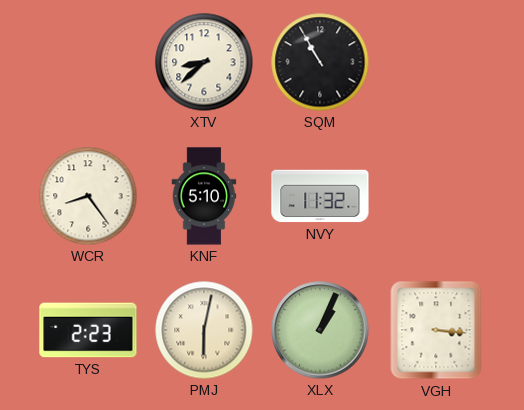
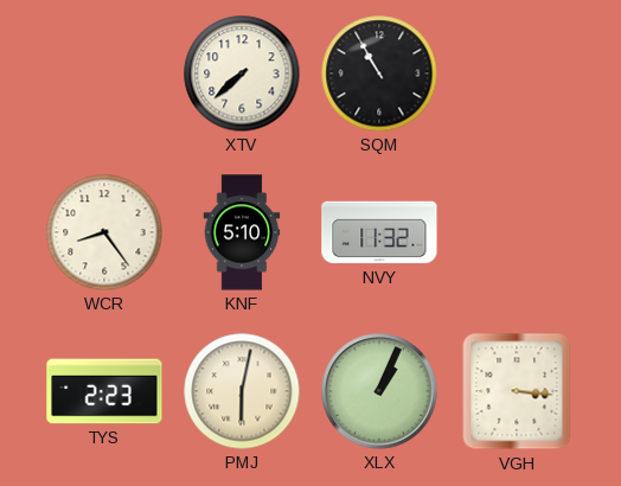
XTV: 8:38 -> 7:38
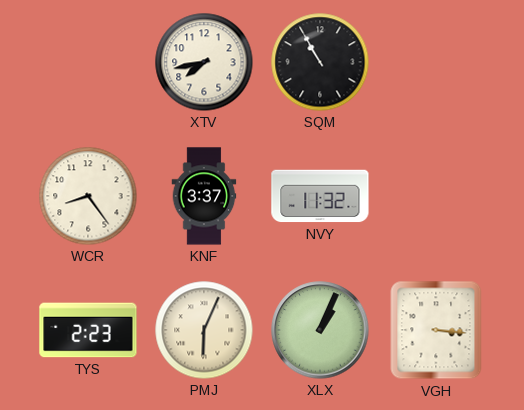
XTV: 7:38 -> 7:43
KNF: 5:10 -> 3:37
PMJ: 6:02 -> 6:04
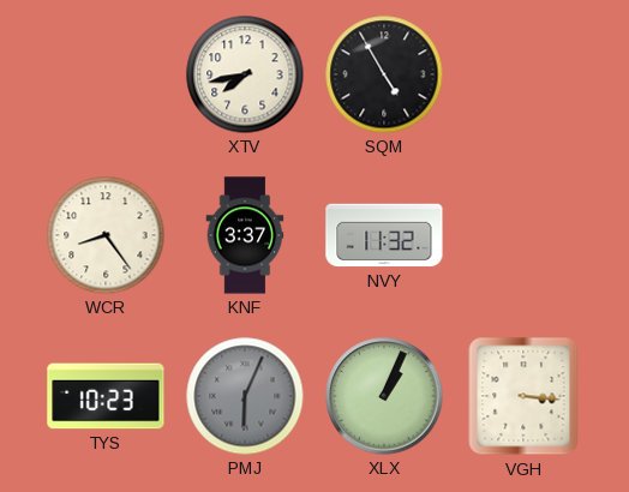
SQM: 10:55 -> 4:55
TYS: 2:23 -> 10:23
PMJ dial: cream -> grey
